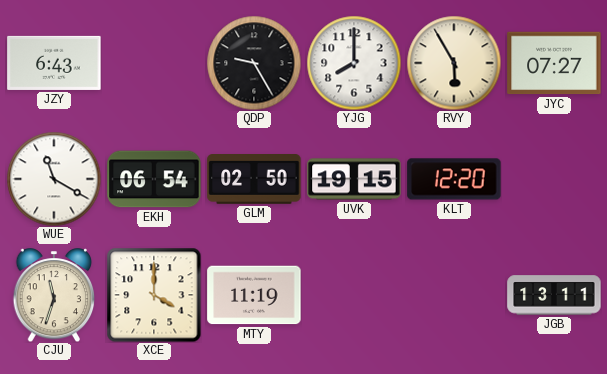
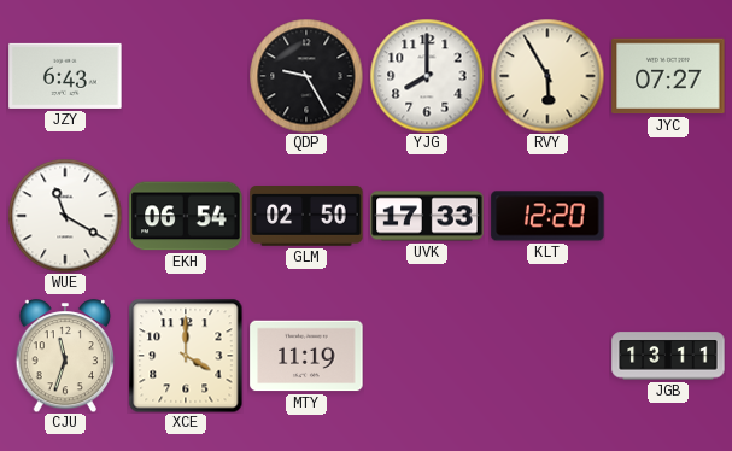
UVK: 19:15 -> 17:33
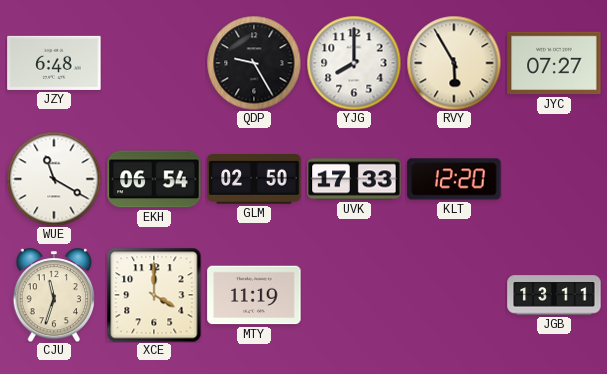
JZY: 6:43 -> 6:48
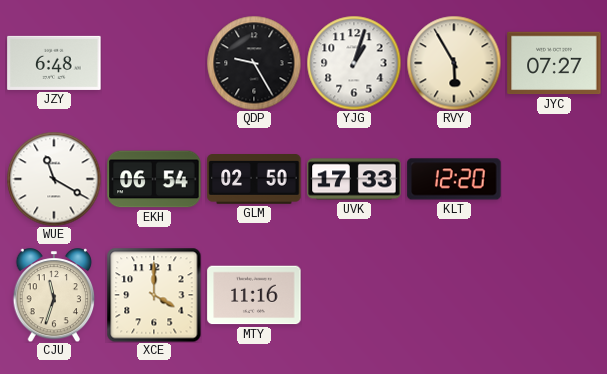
YJG: 8:00 -> 1:03
MTY: 11:19 -> 11:16
JGB: 13:11 -> none
